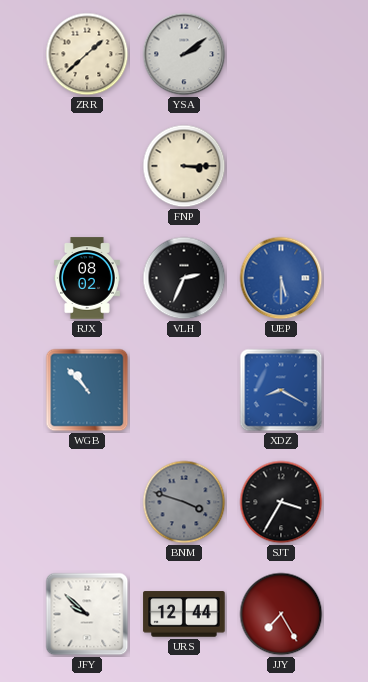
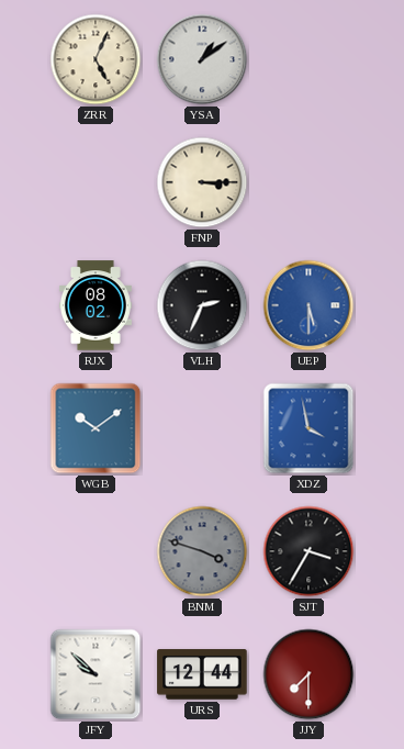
ZRR: 1:38 -> 5:04
YSA: 2:09 -> 1:09
WGB: 10:53 -> 10:09
XDZ: 8:20 -> 3:58
JJY: 7:25 -> 7:30
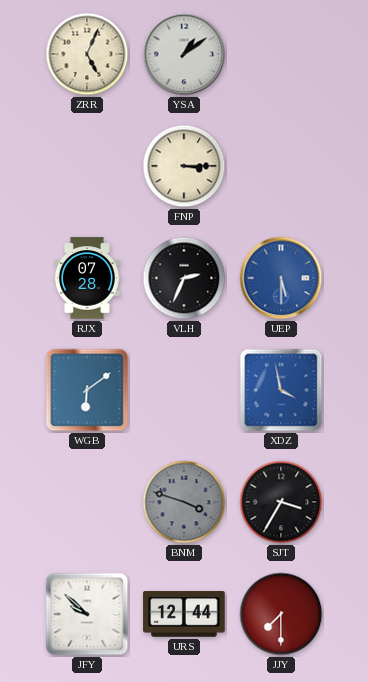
RJX: 08:02 -> 07:28
WGB: 10:09 -> 6:09
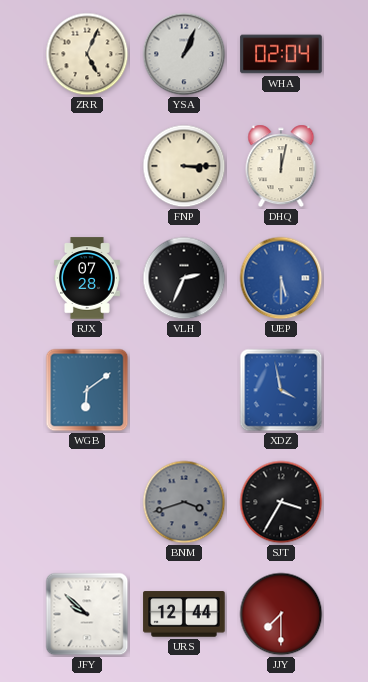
YSA: 1:09 -> 1:04
WHA: none -> 02:04
DHQ: none -> 12:02
BNM: 3:48 -> 3:42
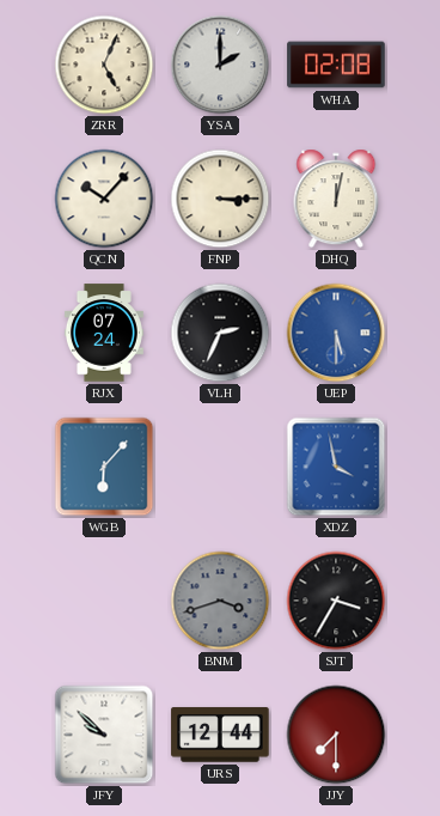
YSA: 1:04 -> 2:00
WHA: 02:04 -> 02:08
QCN: none -> 10:07
RJX: 07:28 -> 07:24
WGB: 6:09 -> 6:07
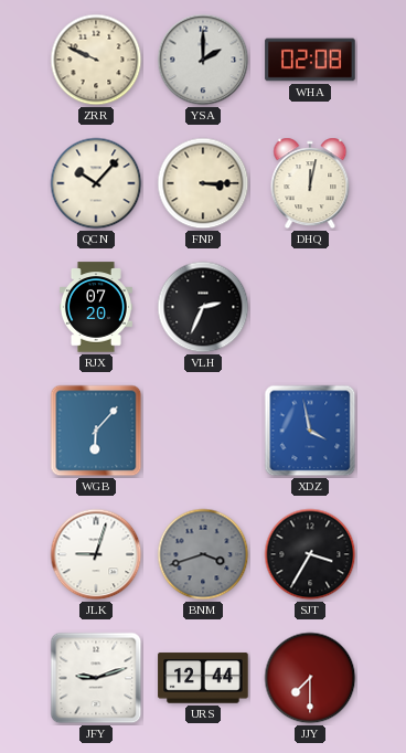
ZRR: 5:04 -> 9:49
RJX: 07:24 -> 07:20
UEP: 5:30 -> none
JLK: none -> 9:03
JFY: 9:52 -> 9:12
